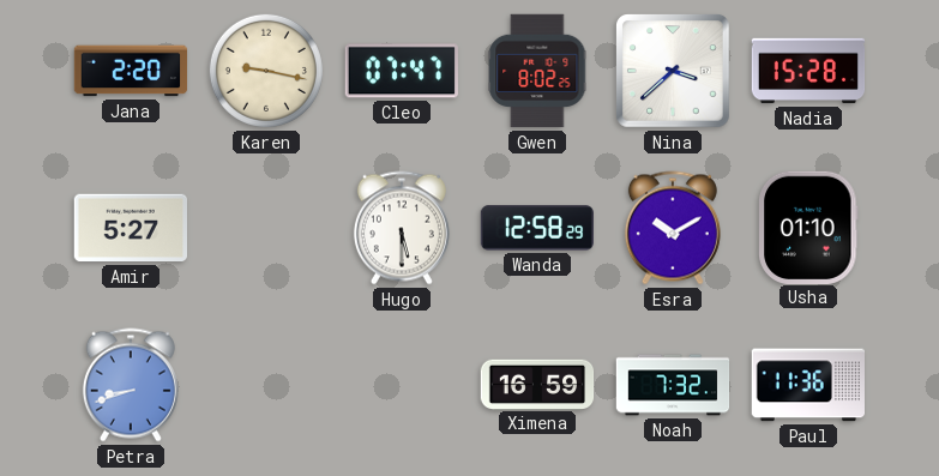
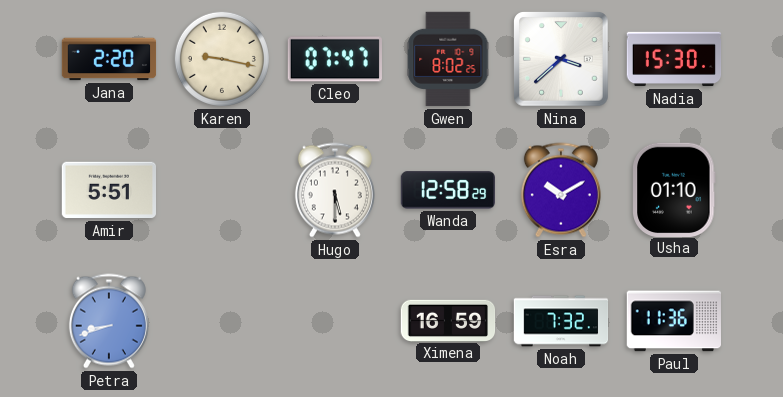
Nadia: 15:28 -> 15:30
Amir: 5:27 -> 5:51
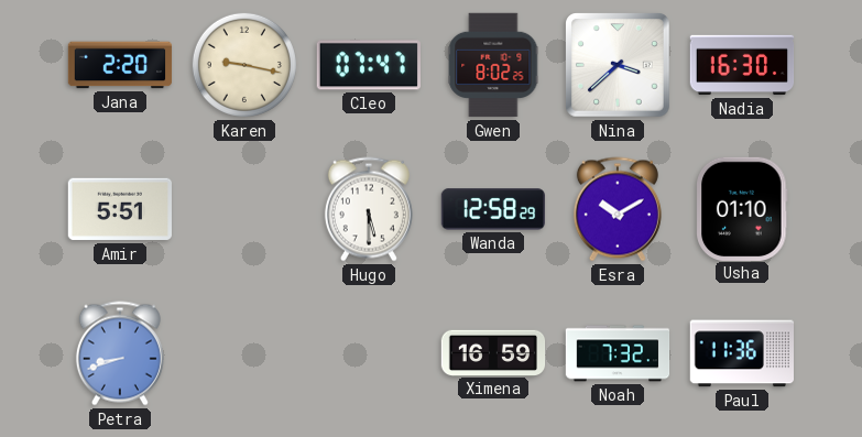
Nadia: 15:30 -> 16:30
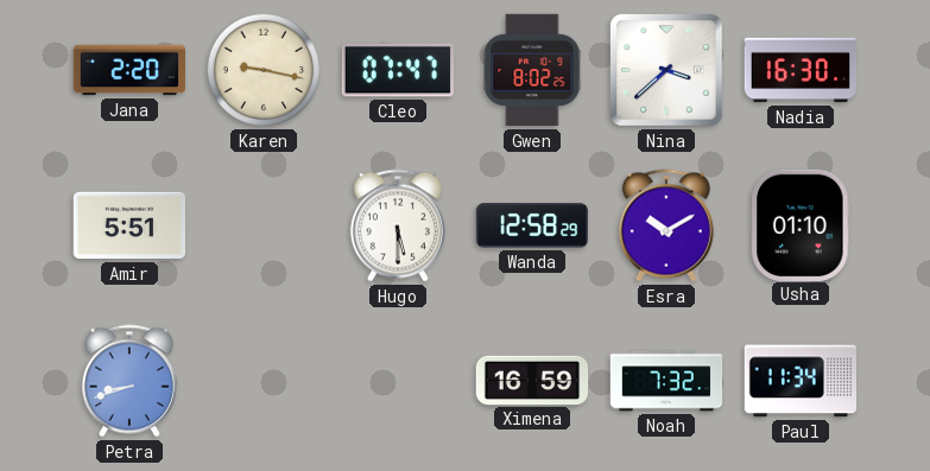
Paul: 11:36 -> 11:34
